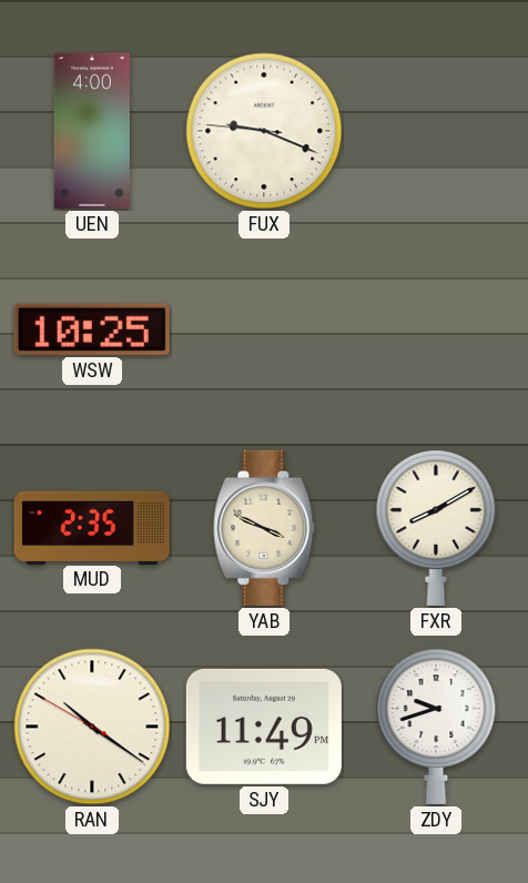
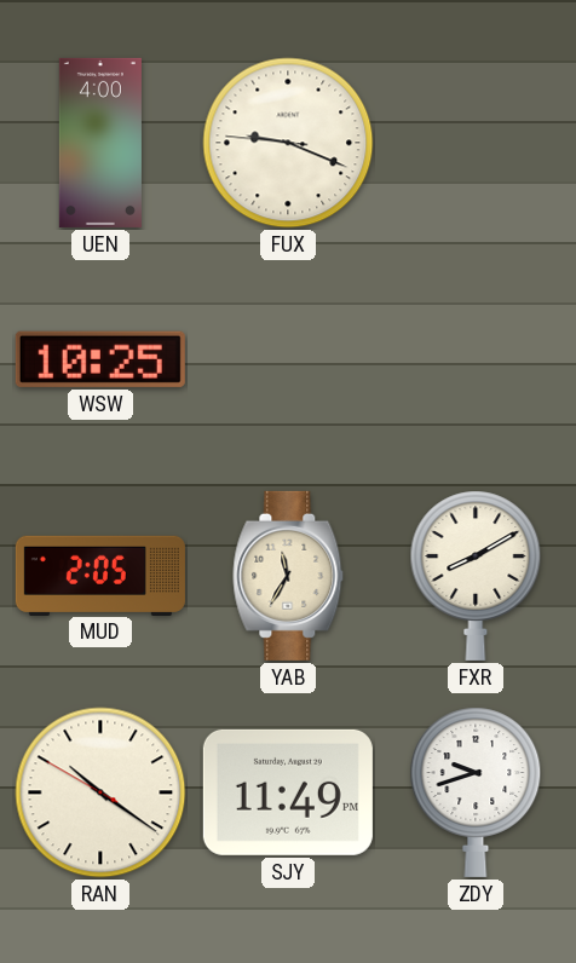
MUD: 2:35 -> 2:05
YAB: 3:49 -> 11:35
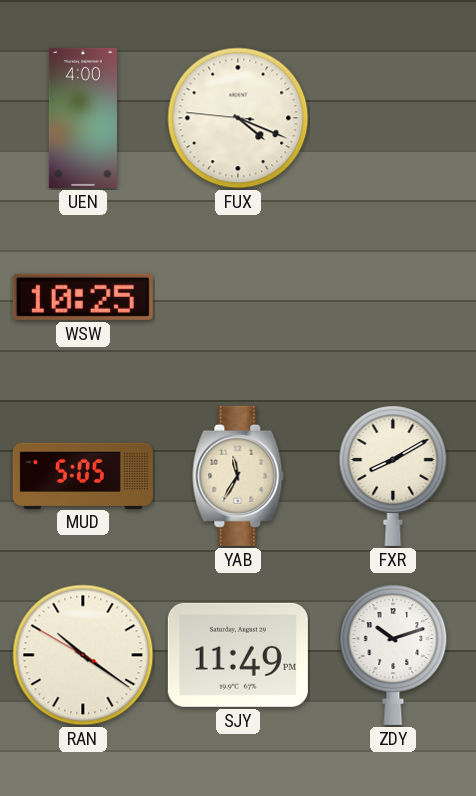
FUX: 9:18 -> 4:18
MUD: 2:05 -> 5:05
ZDY: 9:42 -> 10:12
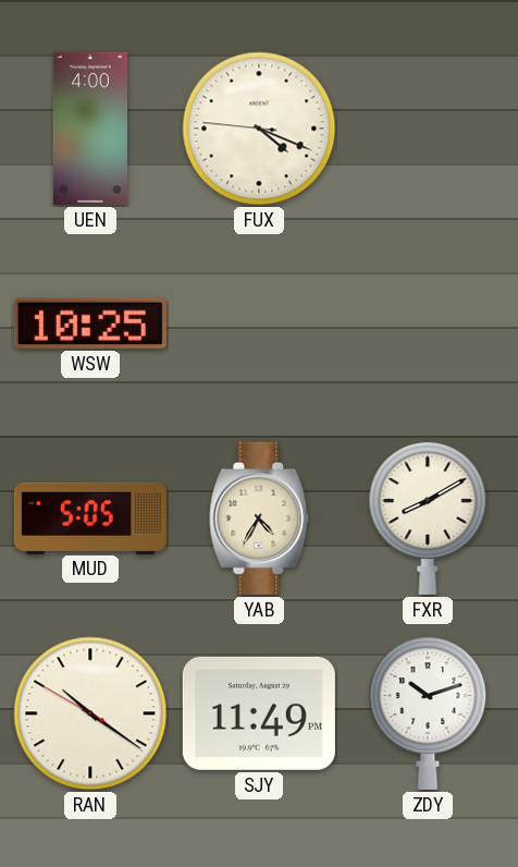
YAB: 11:35 -> 4:35
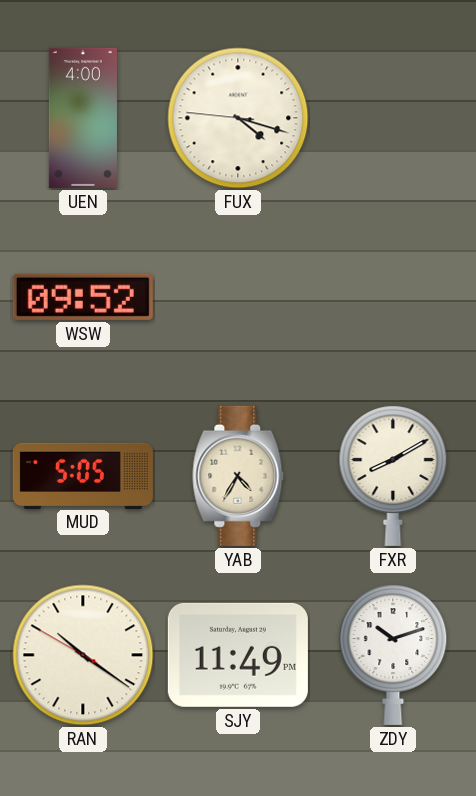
FUX: 4:18 -> 4:17
WSW: 10:25 -> 09:52
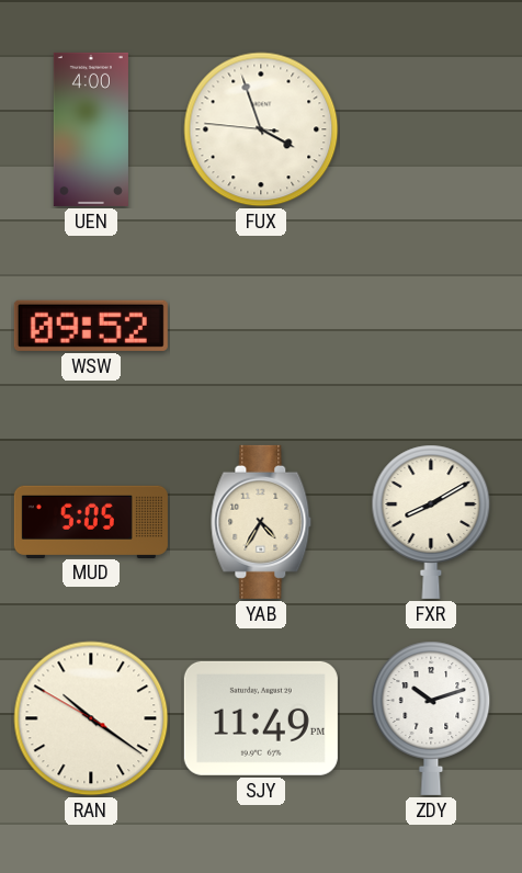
FUX: 4:17 -> 3:56
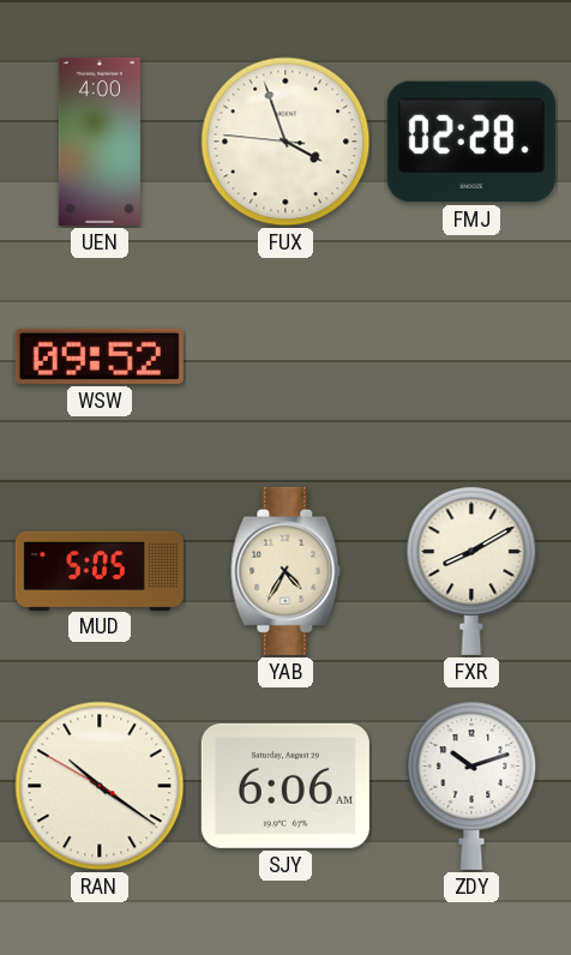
FMJ: none -> 02:28
SJY: 11:49 -> 6:06
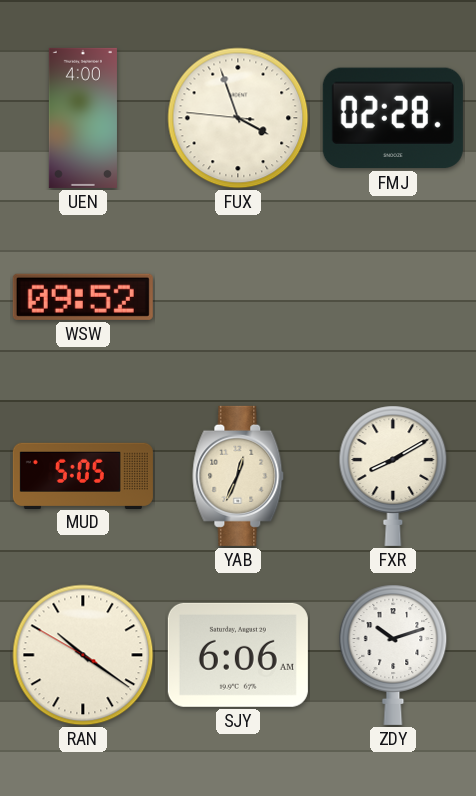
YAB: 4:35 -> 12:34
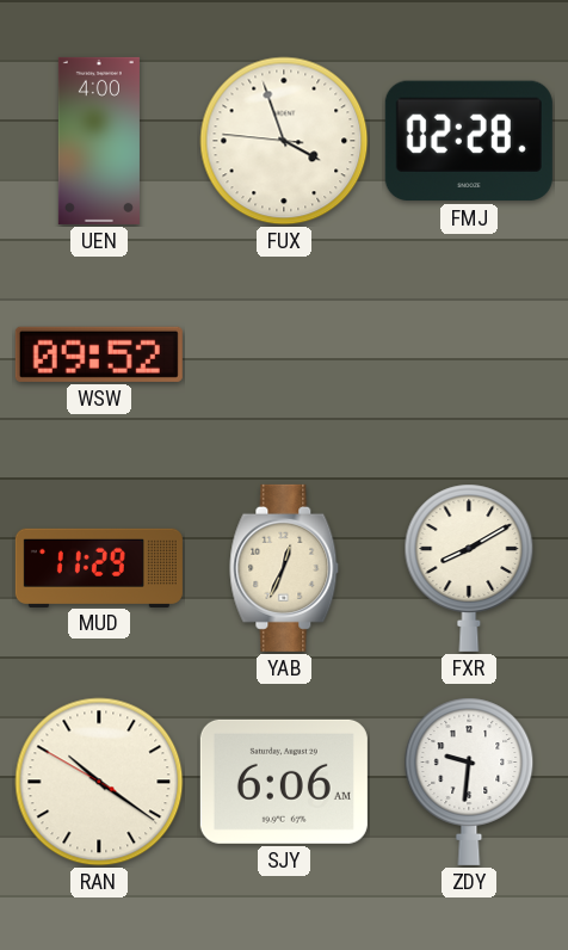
MUD: 5:05 -> 11:29
ZDY: 10:12 -> 9:31
